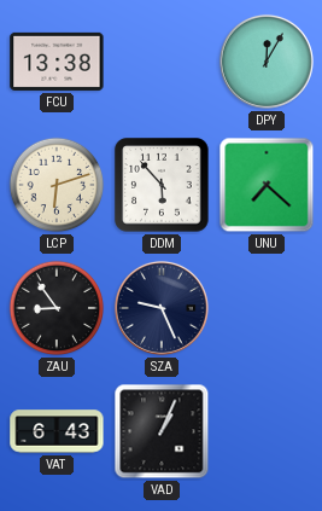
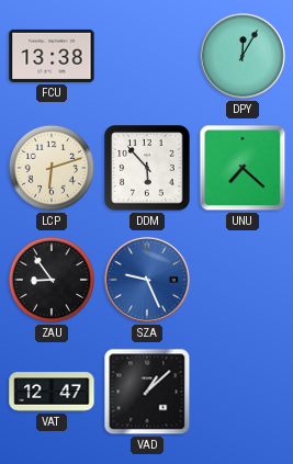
SZA dial: navy -> blue
VAT: 6:43 -> 12:47
VAD: 1:04 -> 1:08
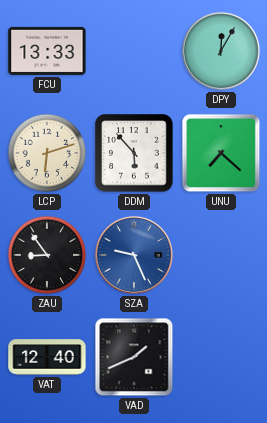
FCU: 13:38 -> 13:33
VAT: 12:47 -> 12:40
VAD: 1:08 -> 1:41
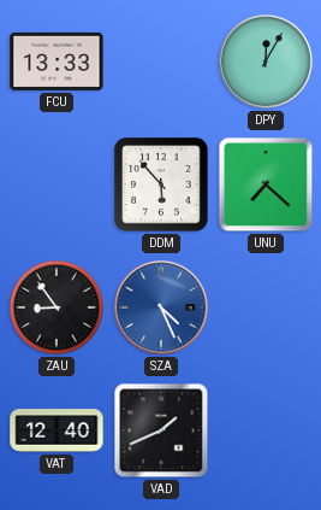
LCP: 6:12 -> none
SZA: 9:26 -> 4:26
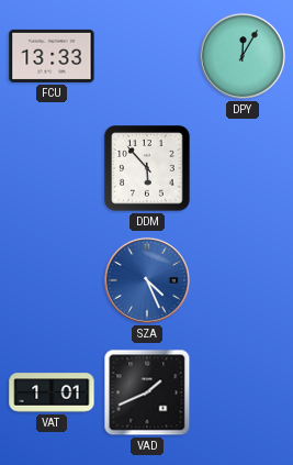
UNU: 7:22 -> none
ZAU: 8:54 -> none
VAT: 12:40 -> 1:01
